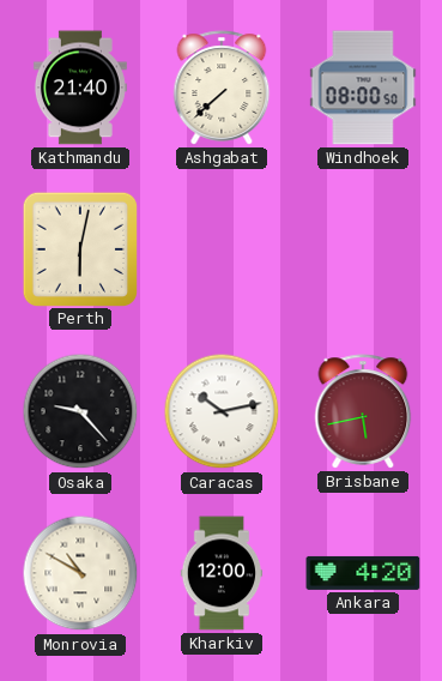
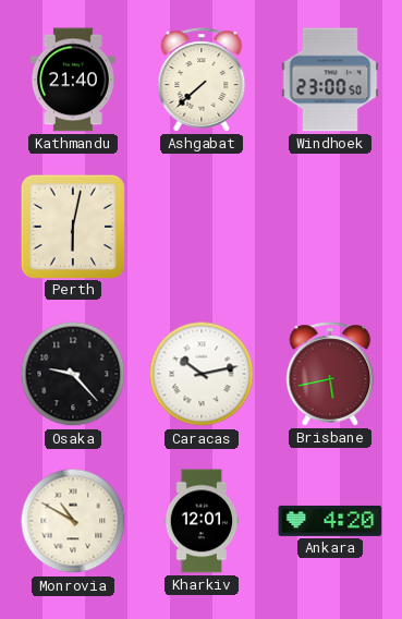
Windhoek: 08:00 -> 23:00
Kharkiv: 12:00 -> 12:01
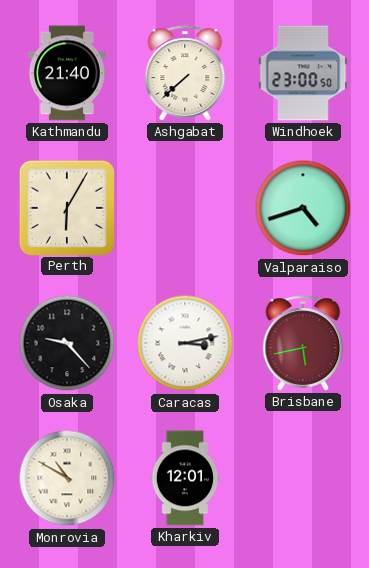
Perth: 6:02 -> 6:05
Valparaiso: none -> 4:42
Caracas: 10:13 -> 3:13
Ankara: 4:20 -> none
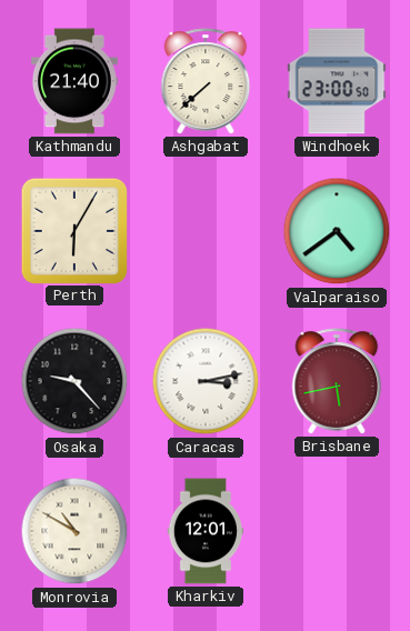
Valparaiso: 4:42 -> 4:39
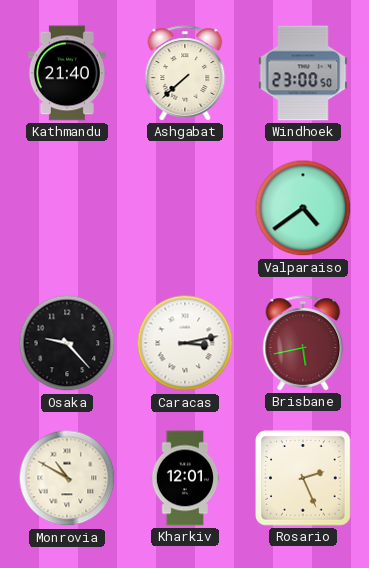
Perth: 6:05 -> none
Rosario: none -> 2:26
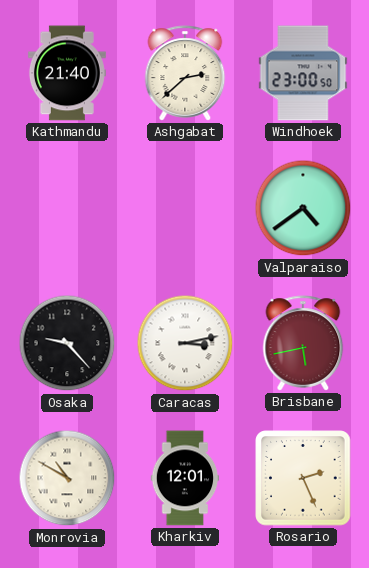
Ashgabat: 7:38 -> 2:38
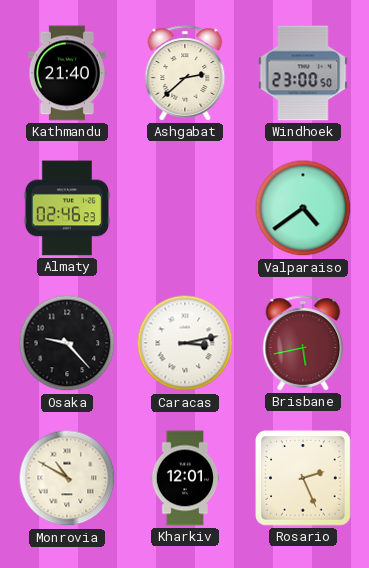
Almaty: none -> 02:46
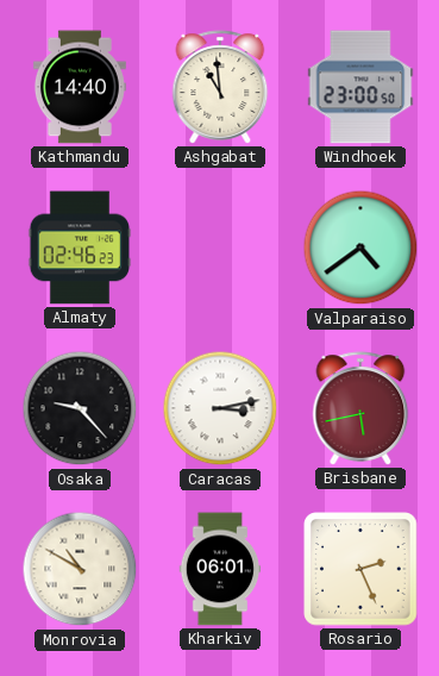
Kathmandu: 21:40 -> 14:40
Ashgabat: 2:38 -> 10:59
Kharkiv: 12:01 -> 06:01
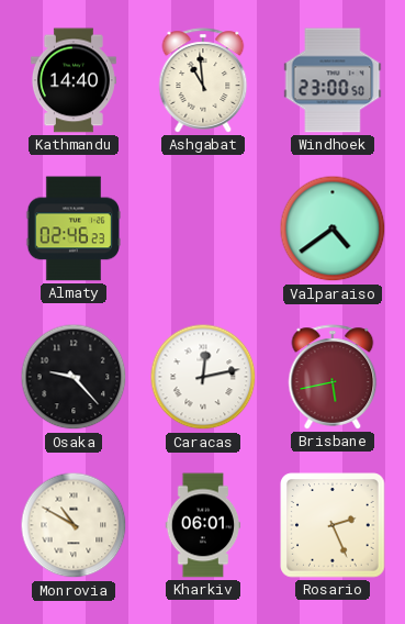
Caracas: 3:13 -> 12:13
